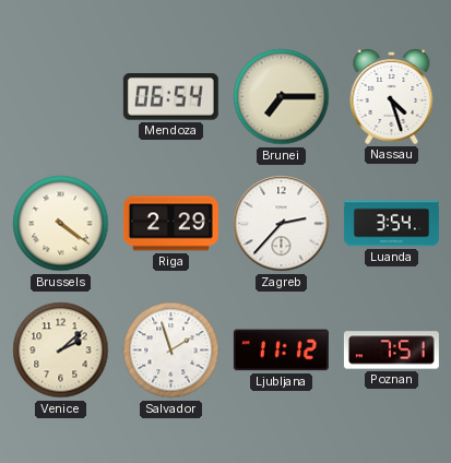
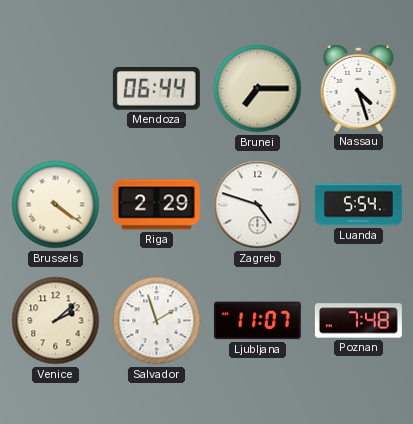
Mendoza: 06:54 -> 06:44
Zagreb: 2:37 -> 4:48
Luanda: 3:54 -> 5:54
Ljubljana: 11:12 -> 11:07
Poznan: 7:51 -> 7:48
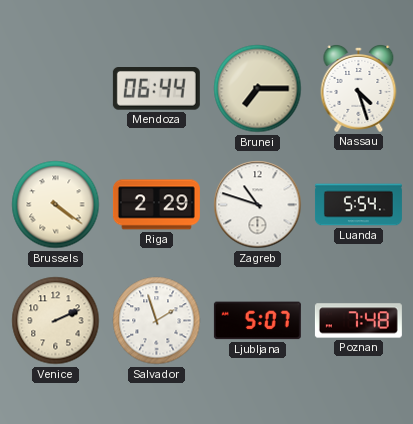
Zagreb: 4:48 -> 10:48
Venice: 2:08 -> 2:11
Ljubljana: 11:07 -> 5:07
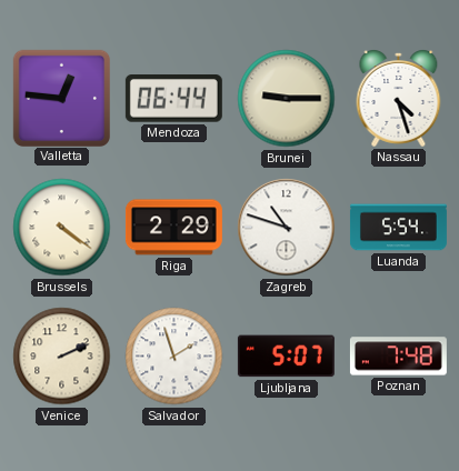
Valletta: none -> 12:46
Brunei: 7:15 -> 9:15
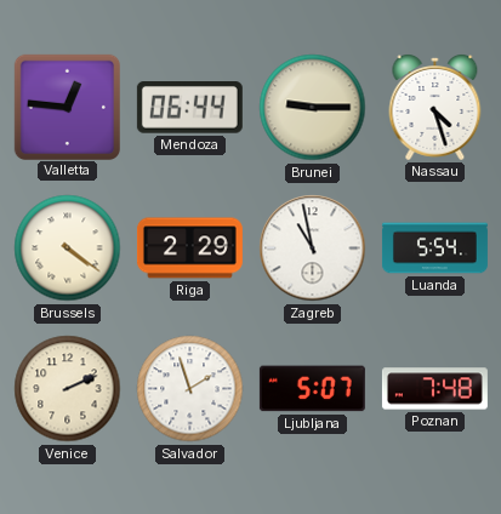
Zagreb: 10:48 -> 10:58
